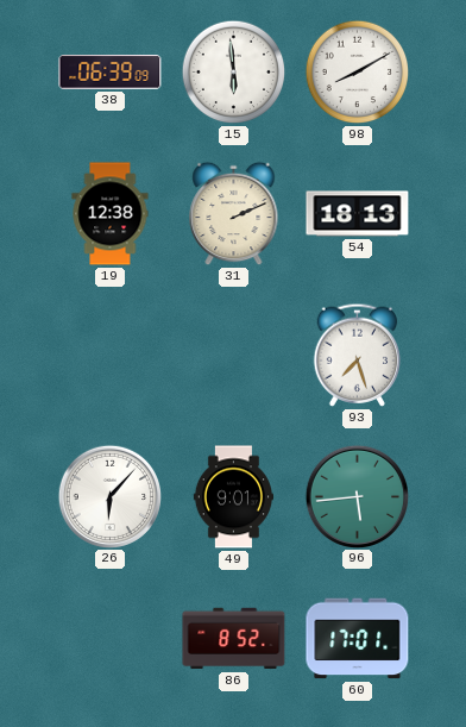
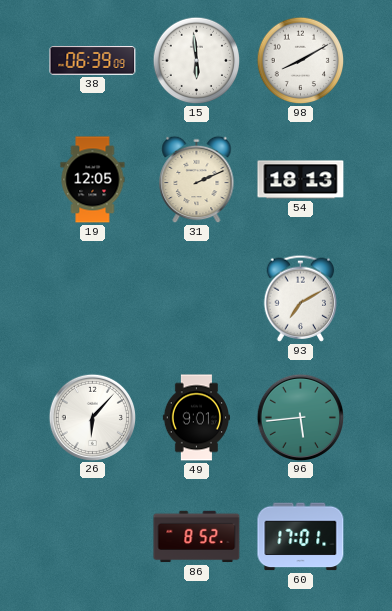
19: 12:38 -> 12:05
93: 7:27 -> 7:10
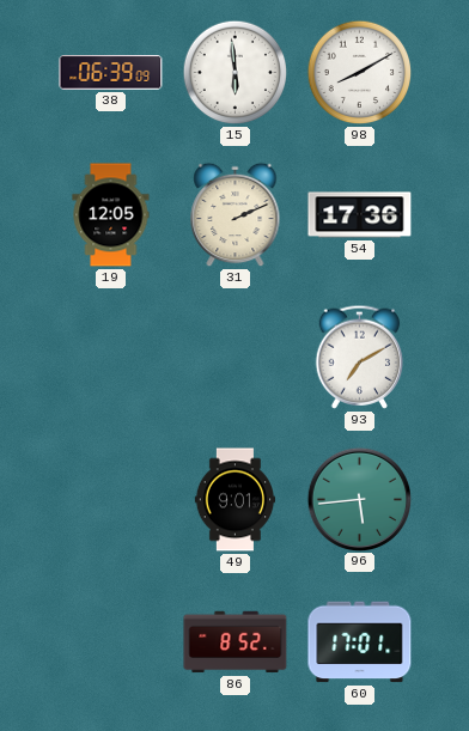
54: 18:13 -> 17:36
26: 6:07 -> none
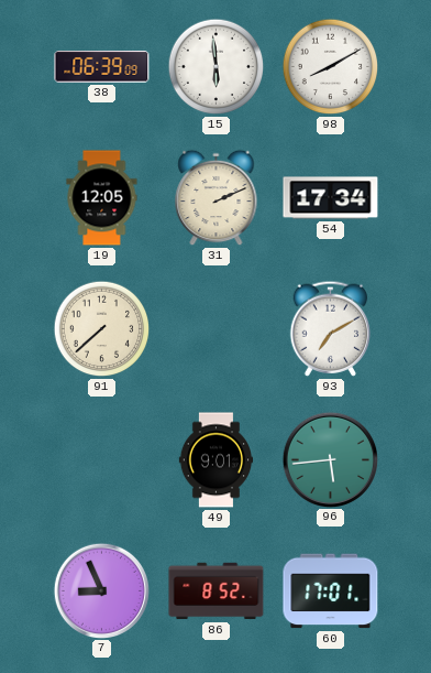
54: 17:36 -> 17:34
91: none -> 7:38
7: none -> 8:56
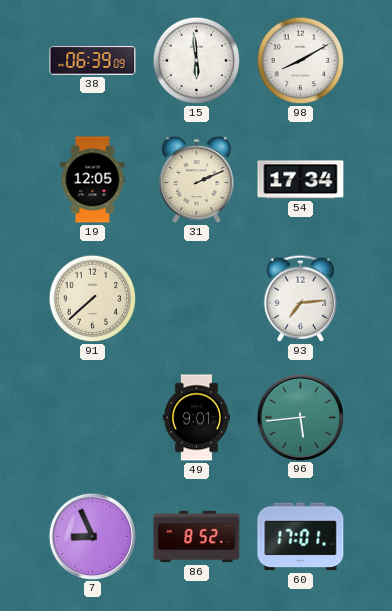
93: 7:10 -> 7:14
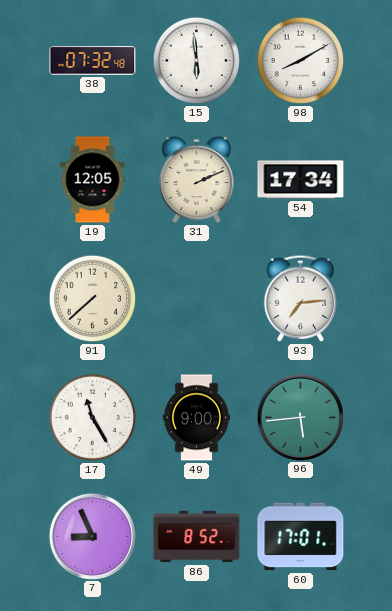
38: 06:39 -> 07:32
17: none -> 11:25
49: 9:01 -> 9:00
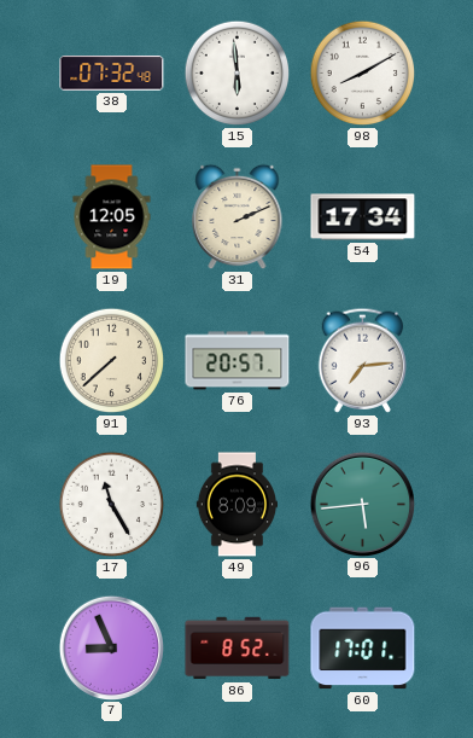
76: none -> 20:57
49: 9:00 -> 8:09
